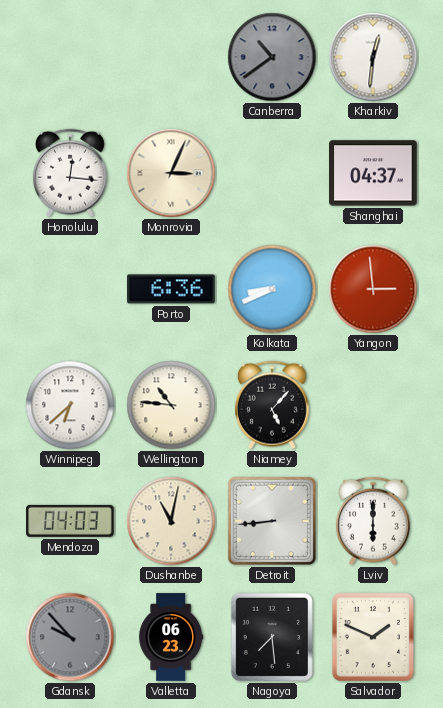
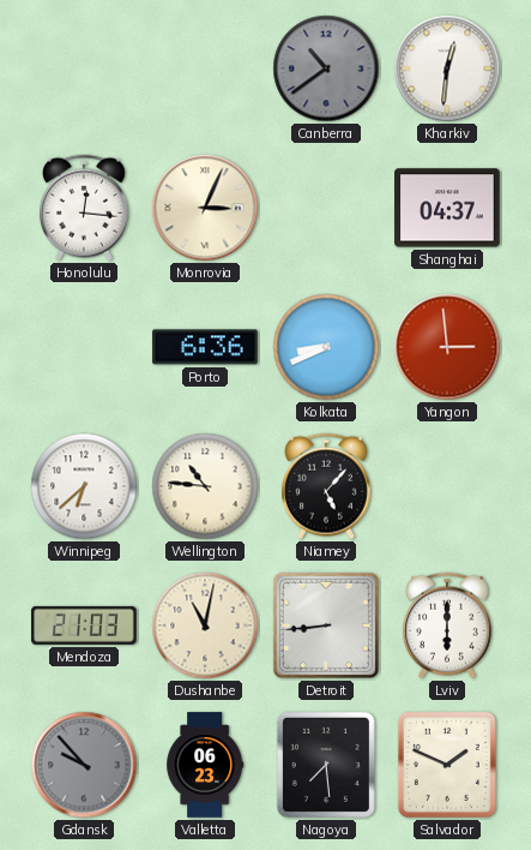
Mendoza: 04:03 -> 21:03
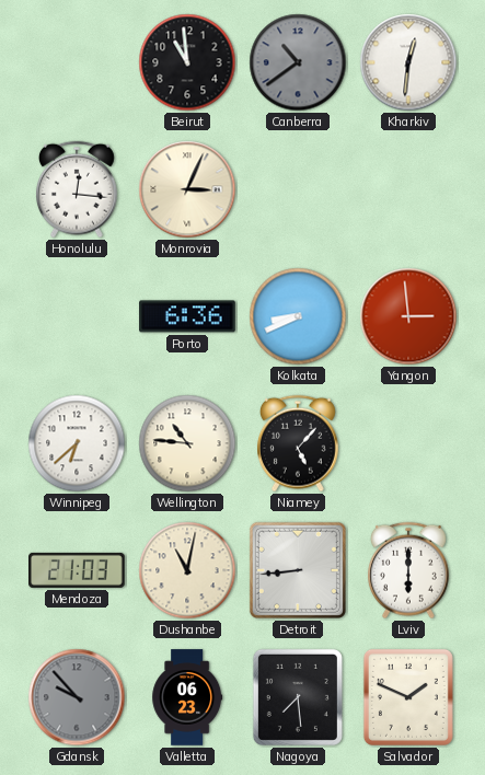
Beirut: none -> 10:59
Shanghai: 04:37 -> none
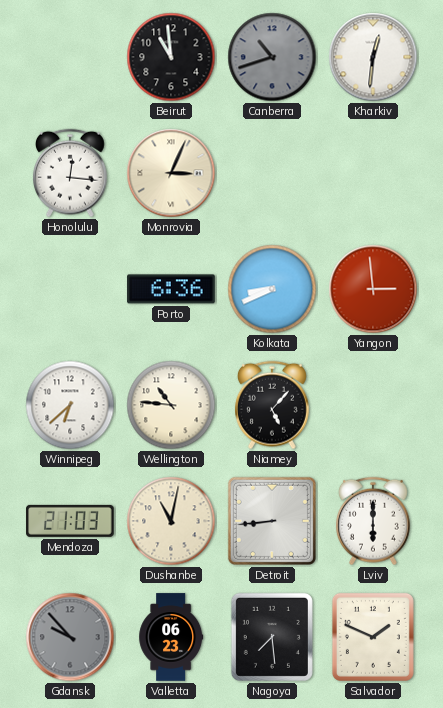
Canberra: 10:39 -> 10:42
